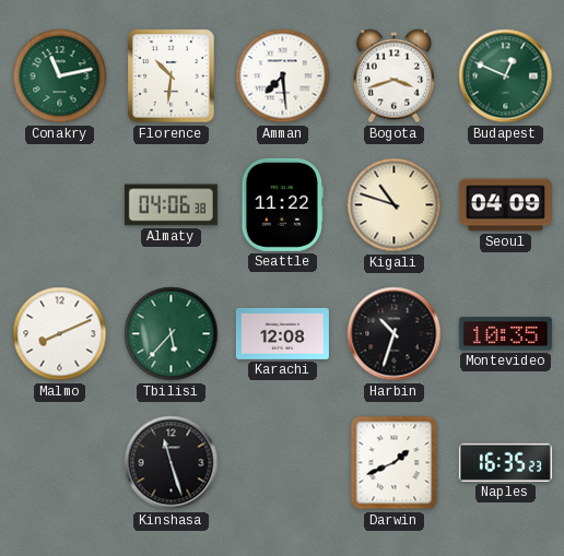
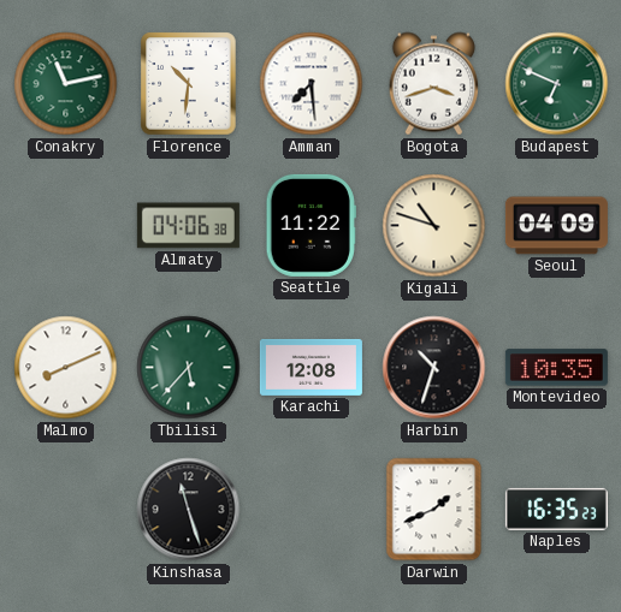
Budapest: 12:49 -> 6:49
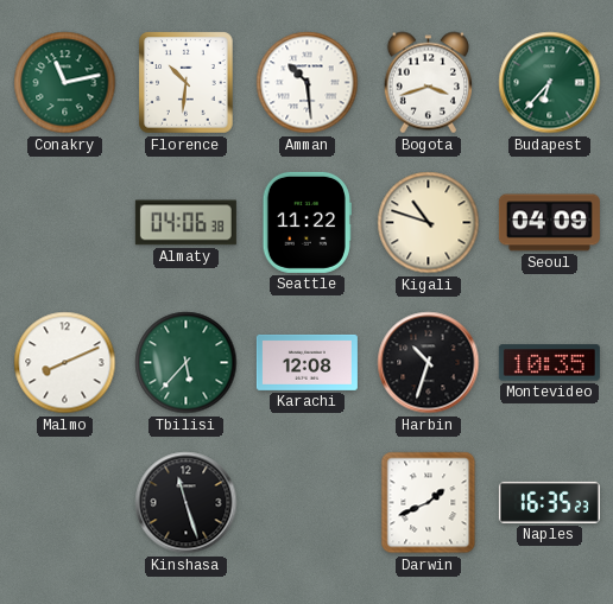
Amman: 7:29 -> 10:29
Budapest: 6:49 -> 6:37
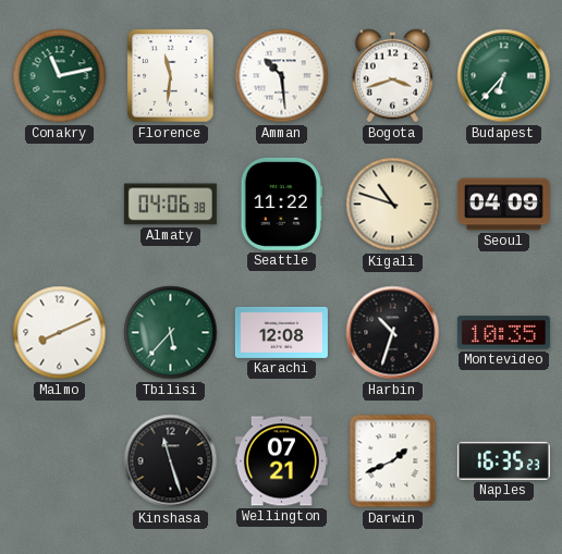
Florence: 10:31 -> 11:31
Wellington: none -> 07:21
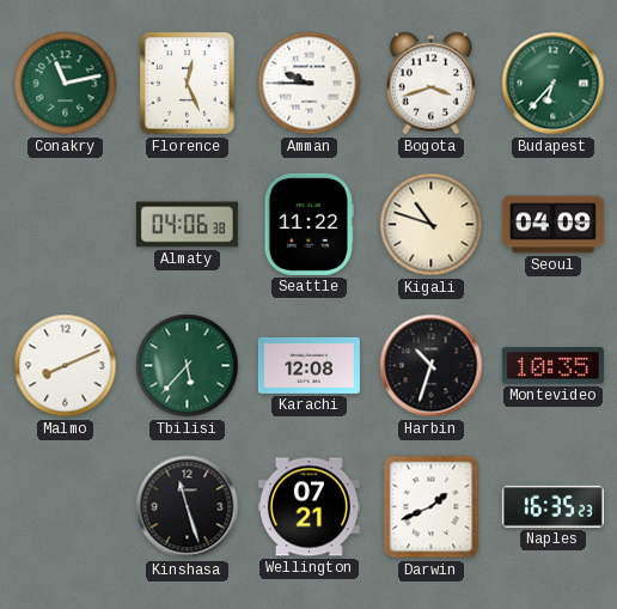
Florence: 11:31 -> 12:26
Amman: 10:29 -> 9:45
